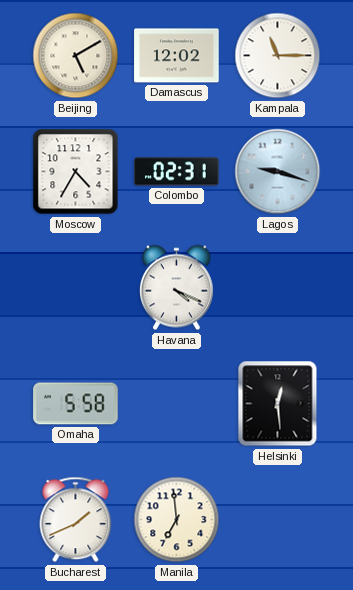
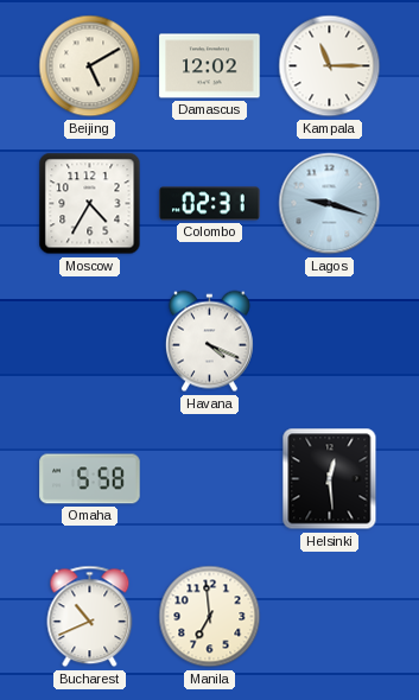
Bucharest: 1:41 -> 10:41
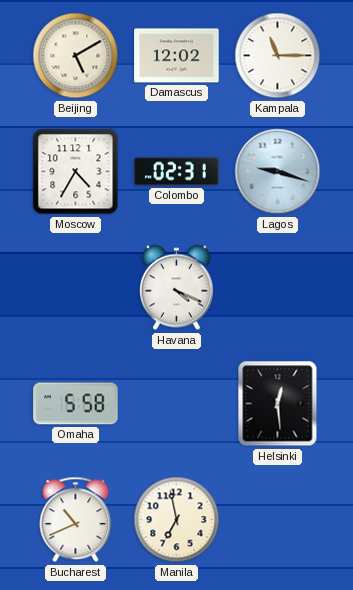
Manila: 6:59 -> 6:58
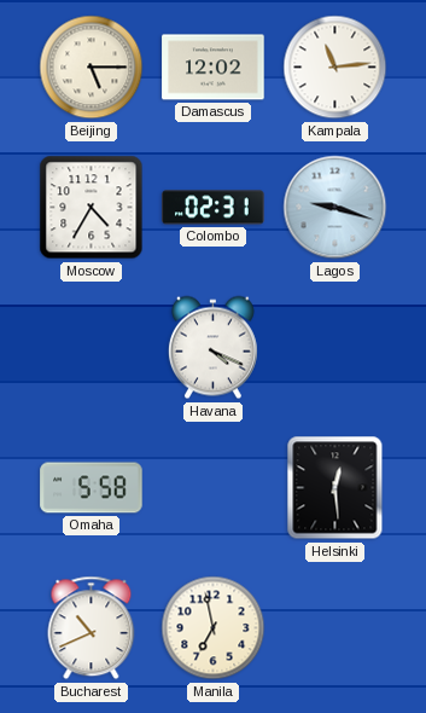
Beijing: 5:10 -> 5:15
Kampala: 11:15 -> 11:14
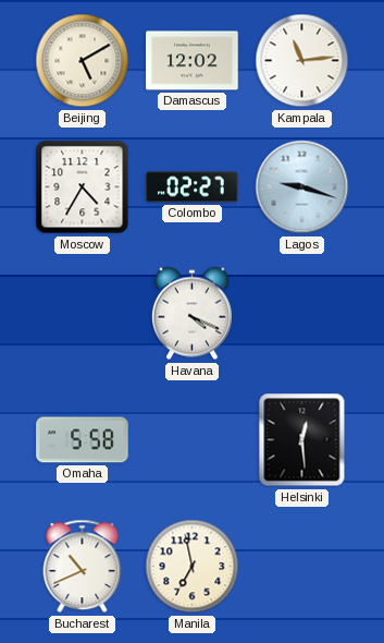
Beijing: 5:15 -> 5:10
Colombo: 02:31 -> 02:27
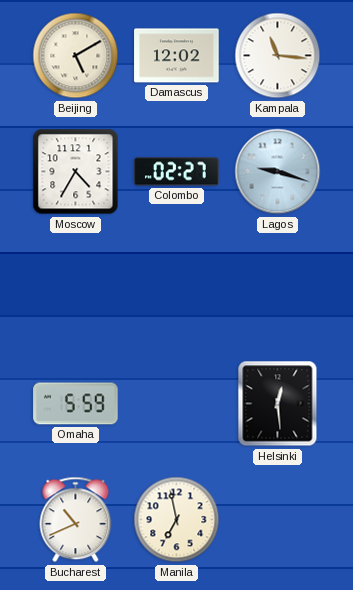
Kampala: 11:14 -> 11:16
Havana: 4:19 -> none
Omaha: 5:58 -> 5:59
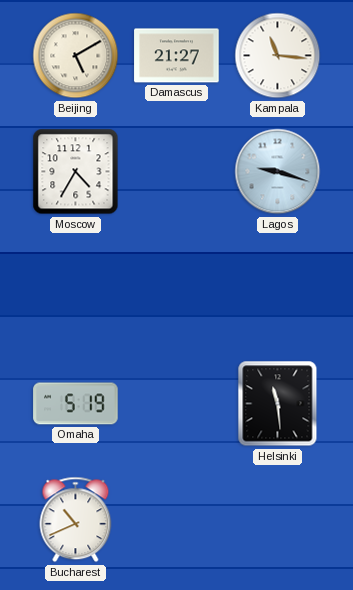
Damascus: 12:02 -> 21:27
Colombo: 02:27 -> none
Omaha: 5:59 -> 5:19
Helsinki: 12:29 -> 11:29
Manila: 6:58 -> none
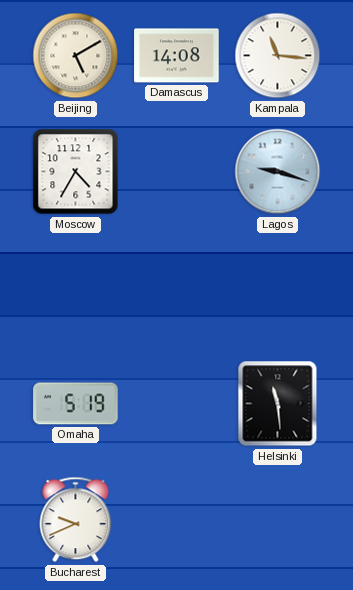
Damascus: 21:27 -> 14:08
Bucharest: 10:41 -> 9:41
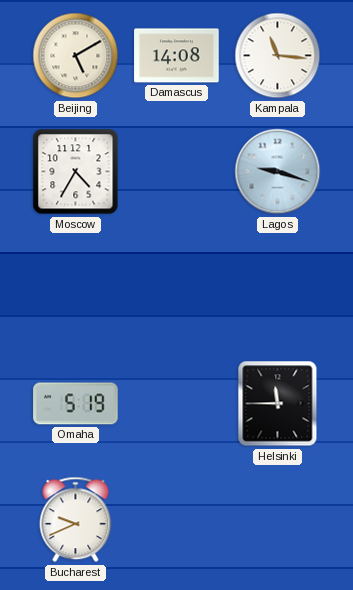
Helsinki: 11:29 -> 11:45
